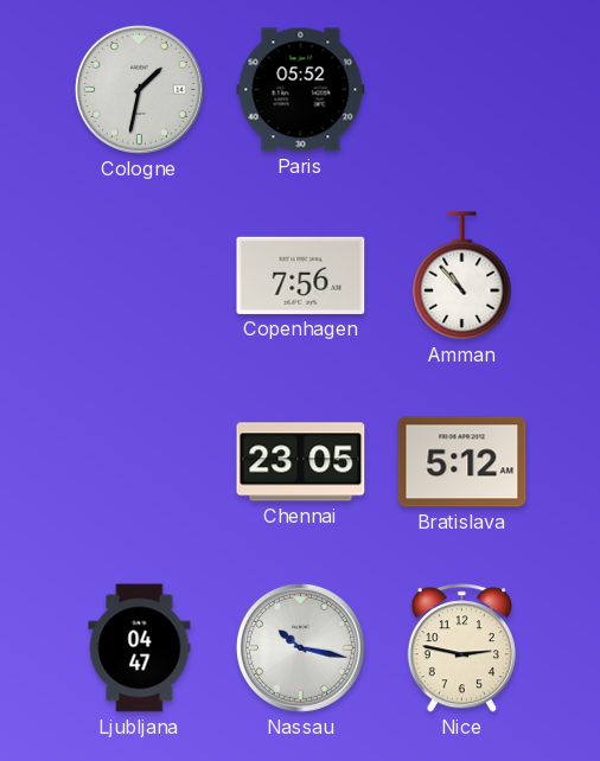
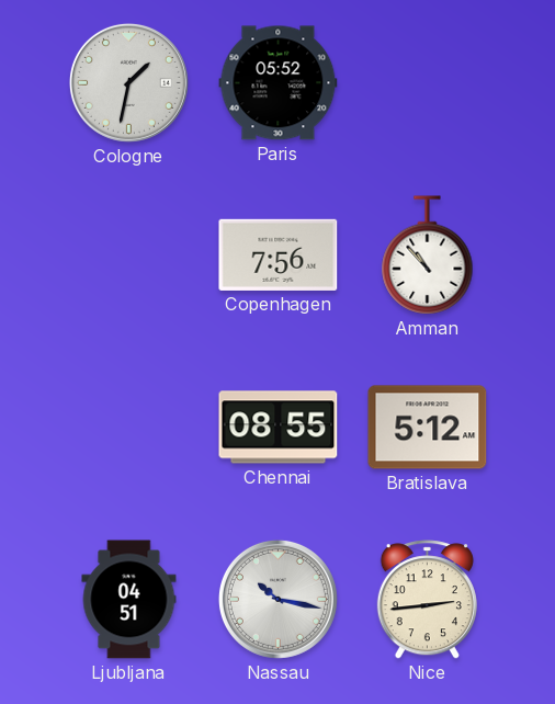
Chennai: 23:05 -> 08:55
Ljubljana: 04:47 -> 04:51
Nice: 2:47 -> 2:44
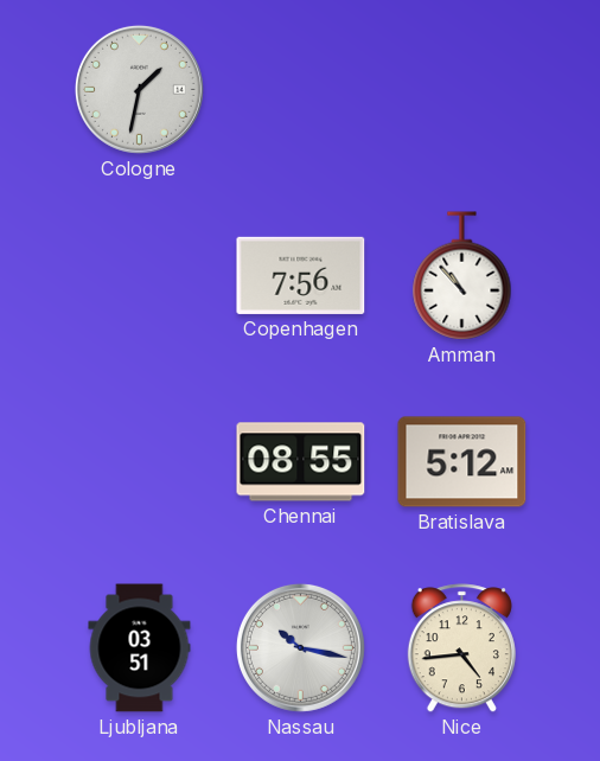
Paris: 05:52 -> none
Ljubljana: 04:51 -> 03:51
Nice: 2:44 -> 4:44
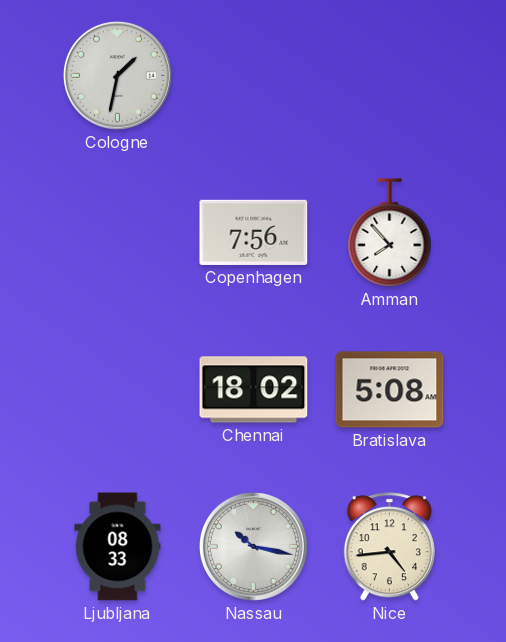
Amman: 10:53 -> 7:53
Chennai: 08:55 -> 18:02
Bratislava: 5:12 -> 5:08
Ljubljana: 03:51 -> 08:33
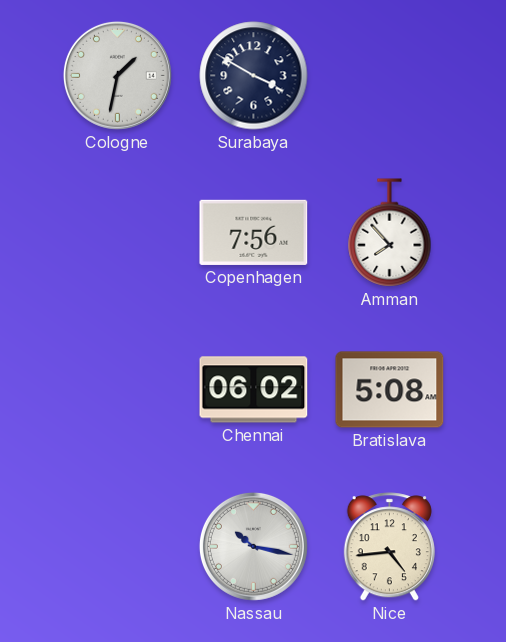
Surabaya: none -> 3:50
Chennai: 18:02 -> 06:02
Ljubljana: 08:33 -> none
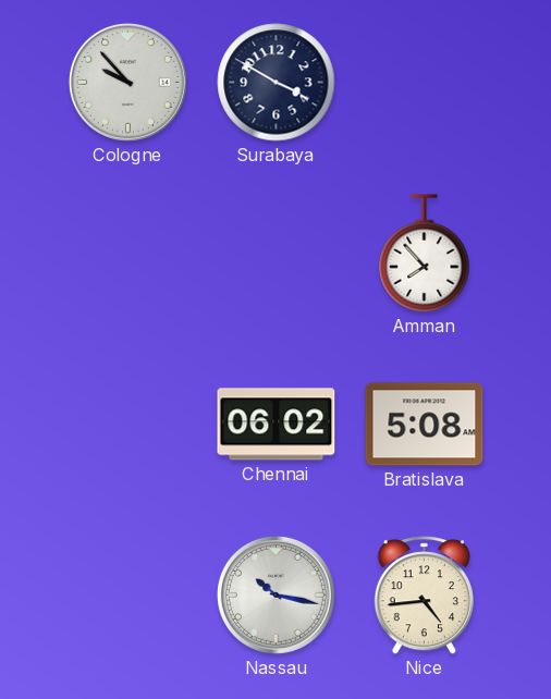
Cologne: 1:32 -> 9:53
Copenhagen: 7:56 -> none
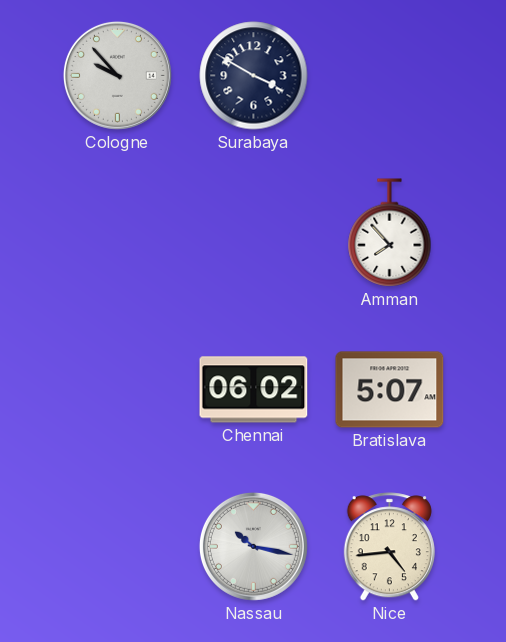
Bratislava: 5:08 -> 5:07
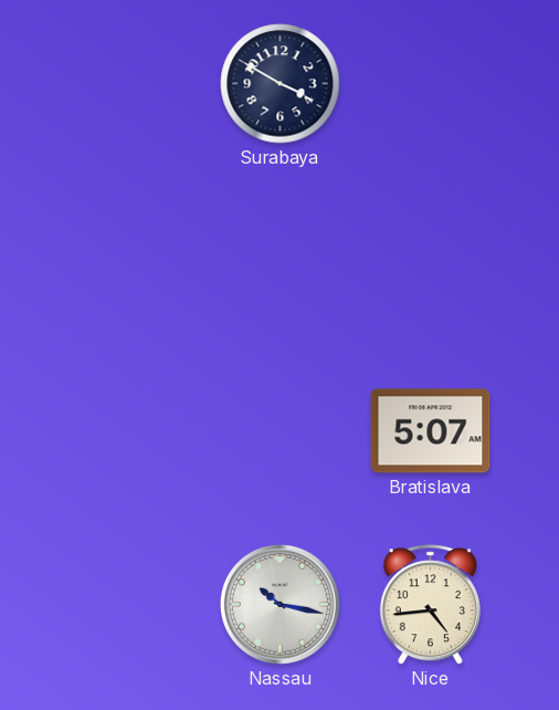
Cologne: 9:53 -> none
Amman: 7:53 -> none
Chennai: 06:02 -> none
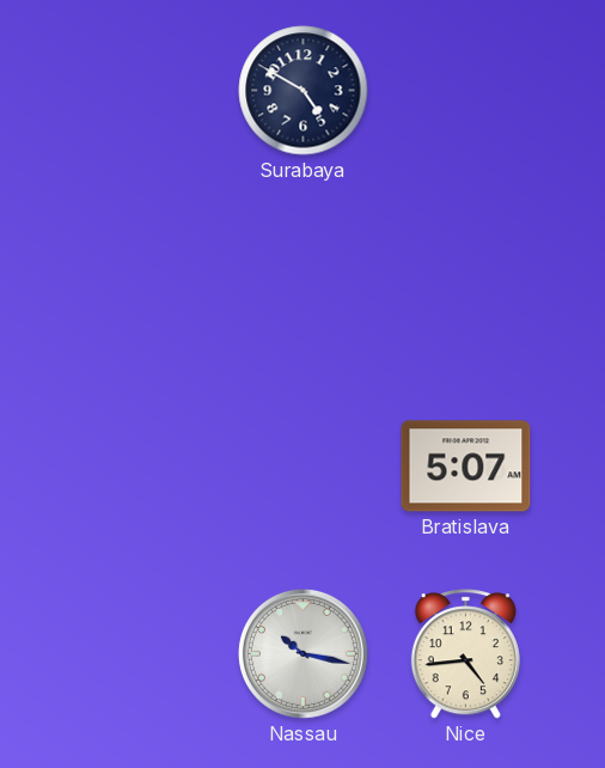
Surabaya: 3:50 -> 4:50
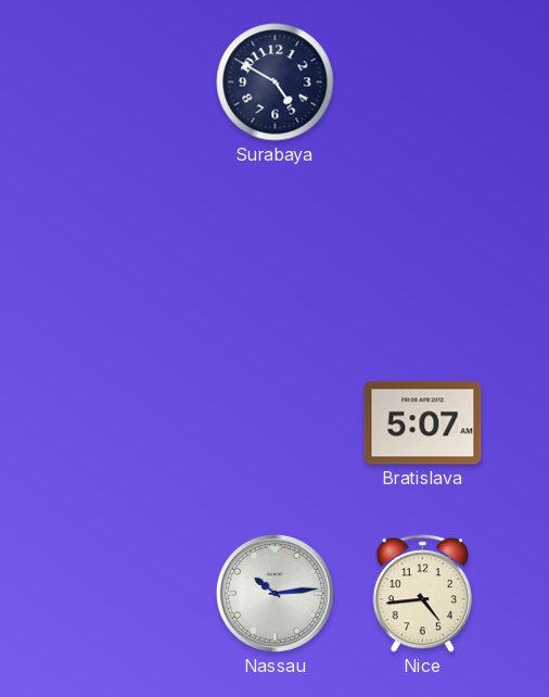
Nassau: 10:17 -> 10:14
